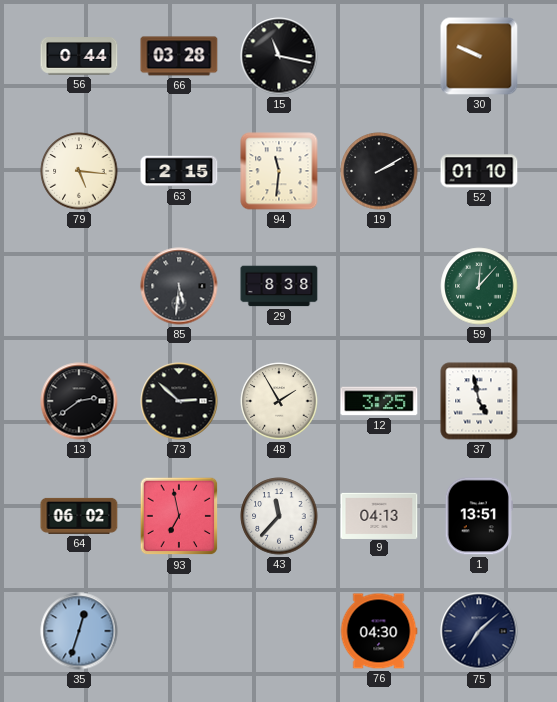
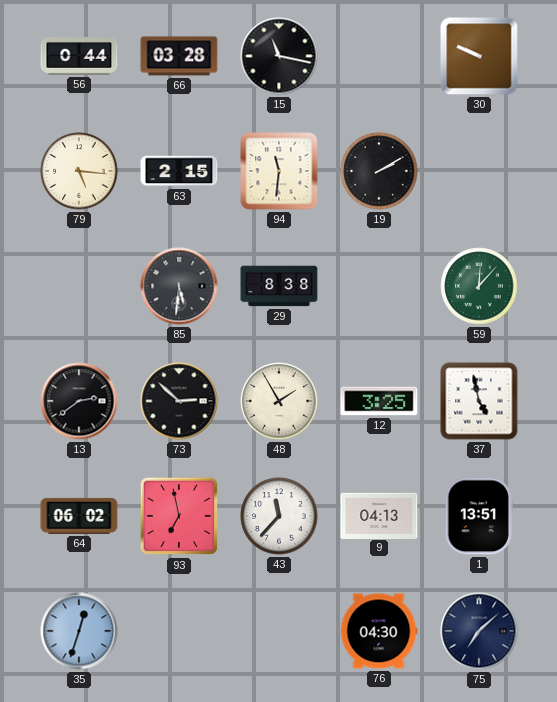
52: 01:10 -> none
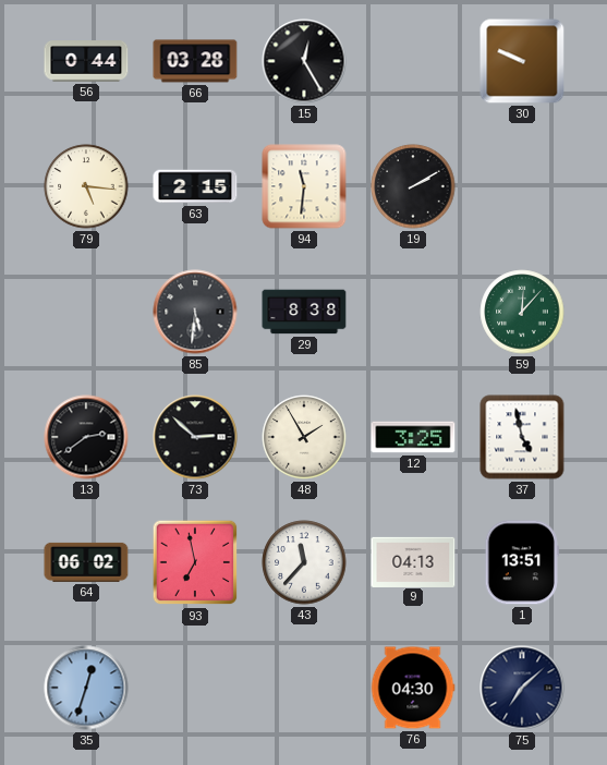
15: 11:17 -> 12:25
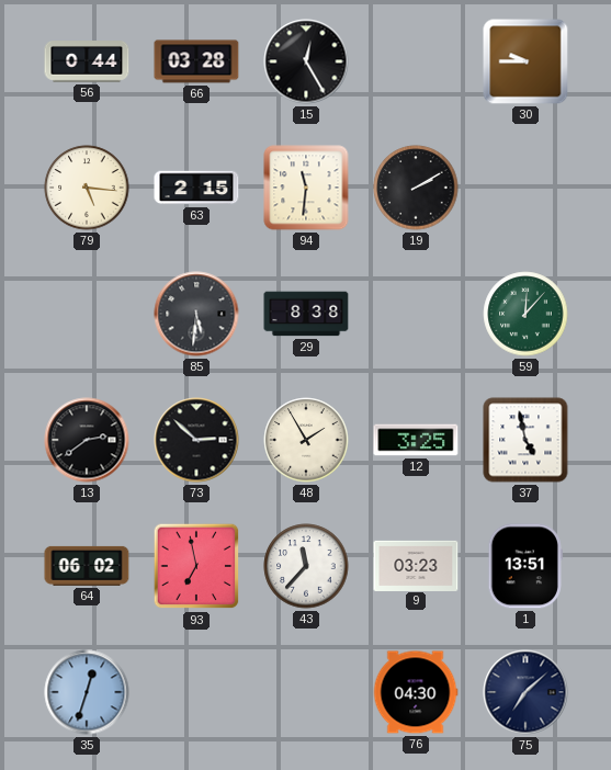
30: 9:49 -> 9:45
9: 04:13 -> 03:23
